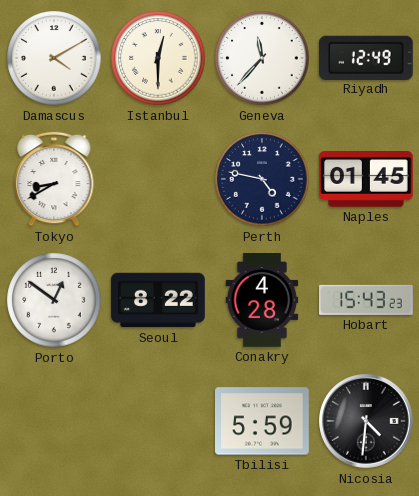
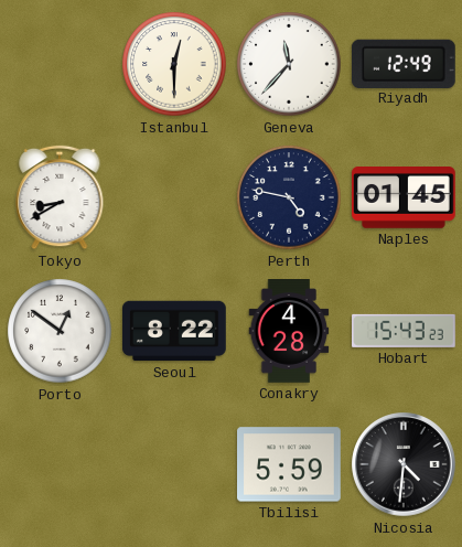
Damascus: 4:10 -> none
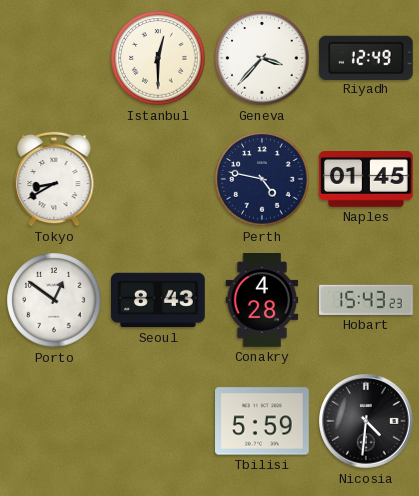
Geneva: 11:37 -> 3:37
Seoul: 8:22 -> 8:43
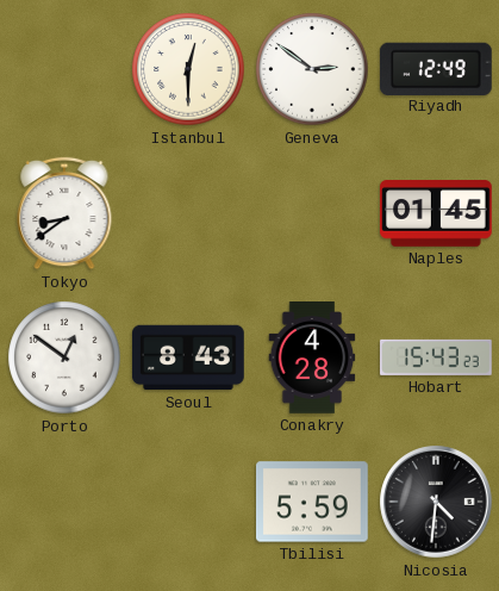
Geneva: 3:37 -> 2:51
Tokyo: 8:40 -> 8:39
Perth: 4:47 -> none
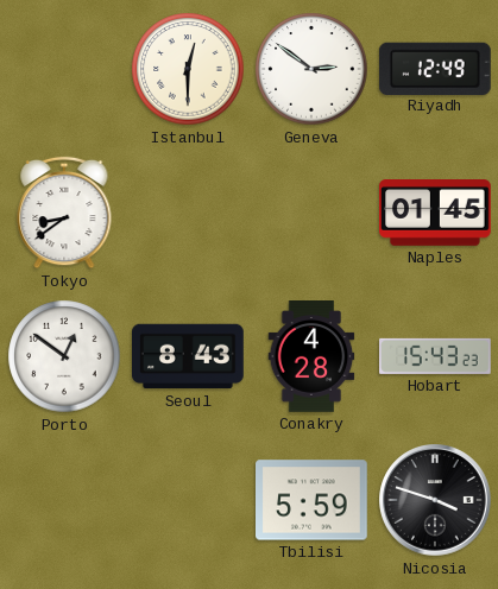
Nicosia: 4:31 -> 3:48
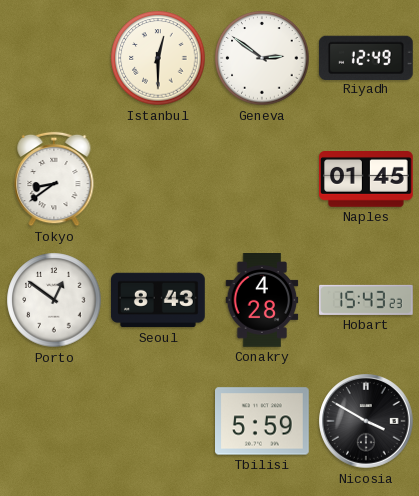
Nicosia: 3:48 -> 3:50
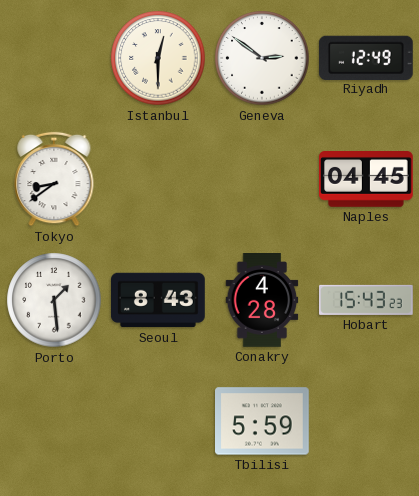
Naples: 01:45 -> 04:45
Porto: 12:51 -> 1:29
Nicosia: 3:50 -> none
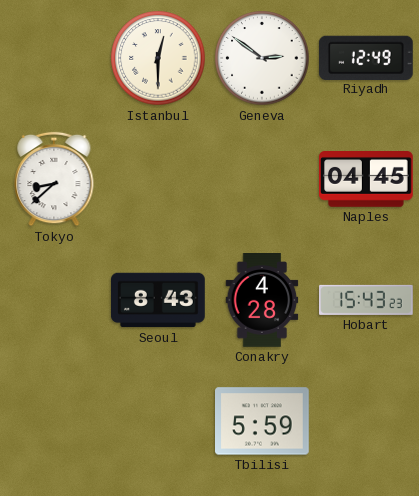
Tokyo: 8:39 -> 8:38
Porto: 1:29 -> none
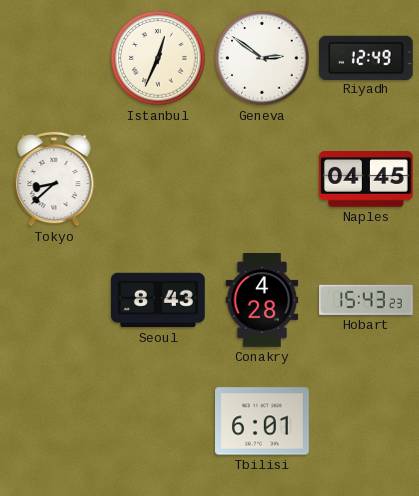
Istanbul: 12:30 -> 12:34
Tbilisi: 5:59 -> 6:01
